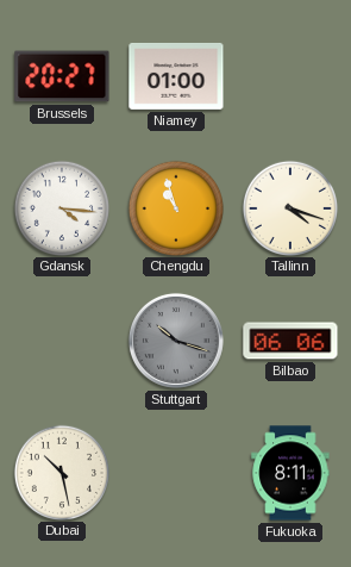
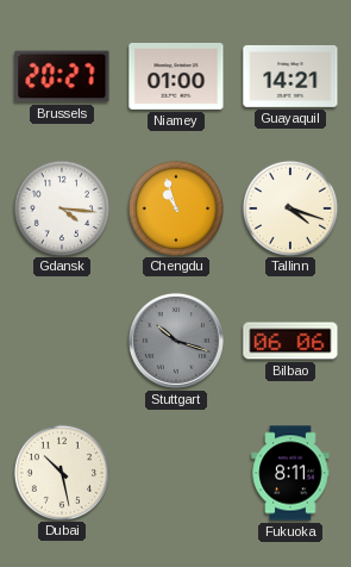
Guayaquil: none -> 14:21
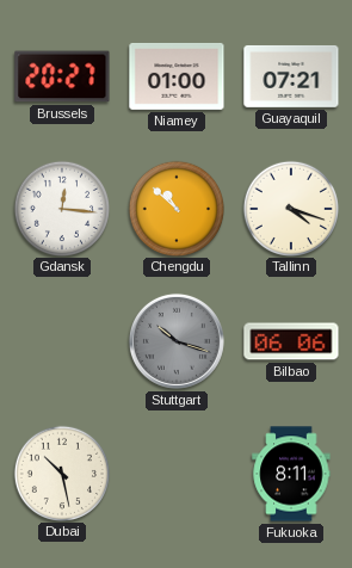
Guayaquil: 14:21 -> 07:21
Gdansk: 4:16 -> 12:16
Chengdu: 10:57 -> 10:52
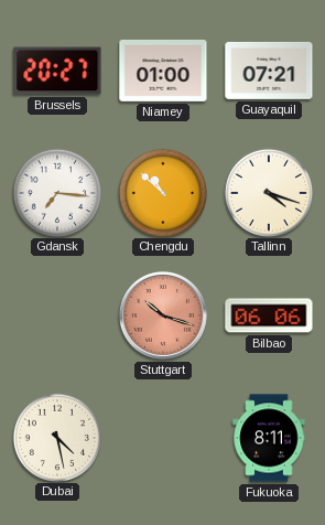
Gdansk: 12:16 -> 7:16
Stuttgart dial: grey -> salmon
Dubai: 10:28 -> 4:28
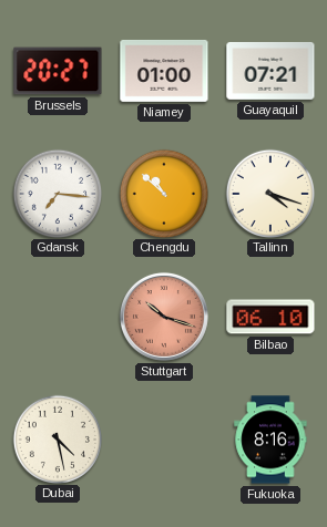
Bilbao: 06:06 -> 06:10
Fukuoka: 8:11 -> 8:16
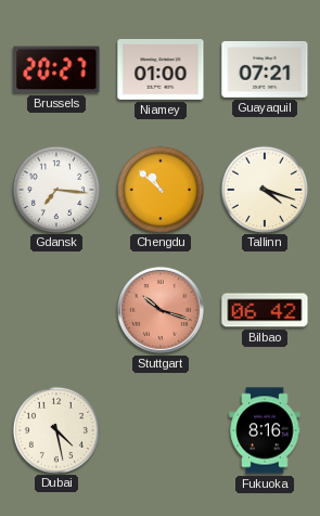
Bilbao: 06:10 -> 06:42
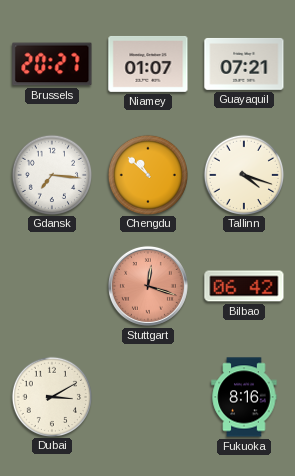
Niamey: 01:00 -> 01:07
Stuttgart: 10:18 -> 12:18
Dubai: 4:28 -> 3:10
